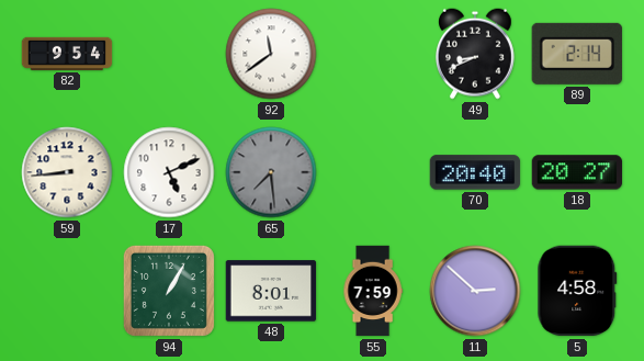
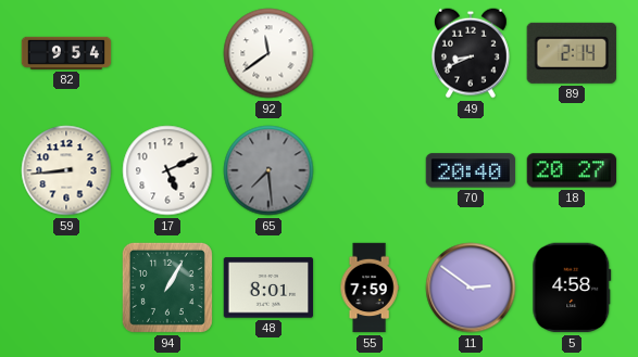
11: 2:52 -> 2:51
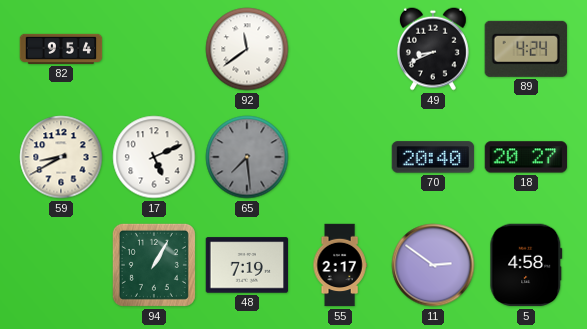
89: 2:14 -> 4:24
59: 8:44 -> 8:40
48: 8:01 -> 7:19
55: 7:59 -> 2:17
